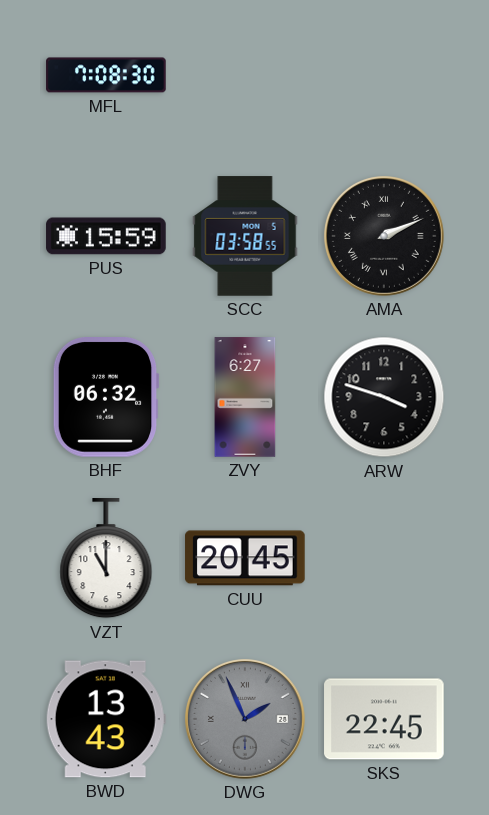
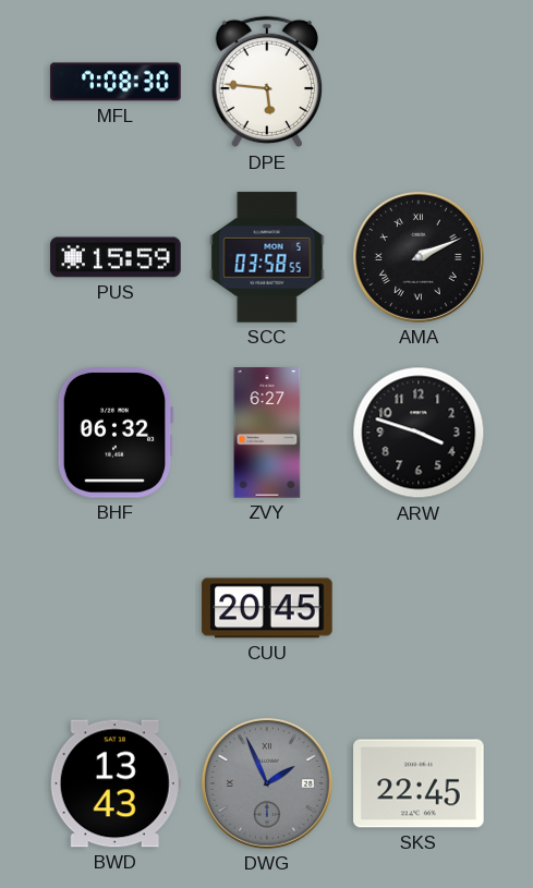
DPE: none -> 5:46
VZT: 11:00 -> none
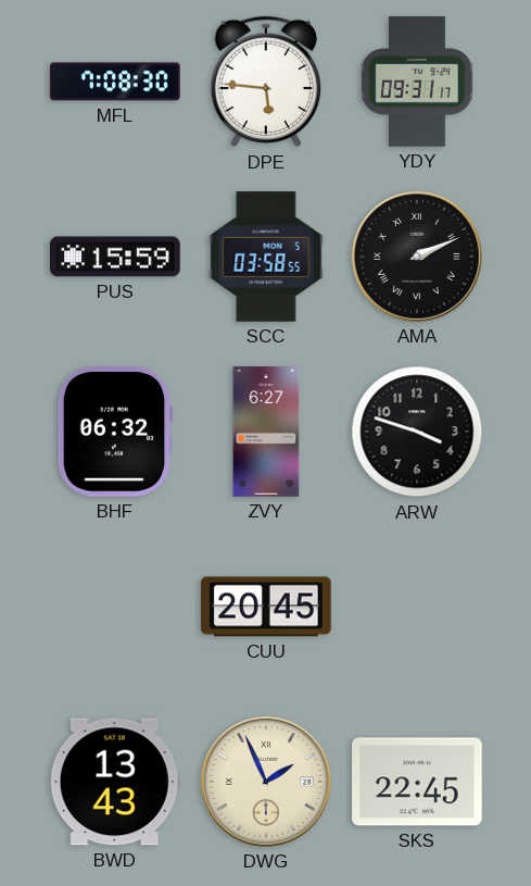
YDY: none -> 09:31
DWG dial: grey -> cream
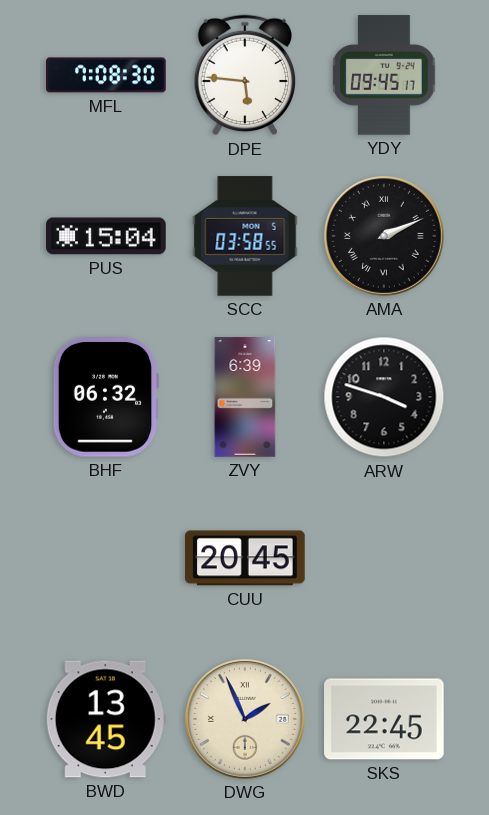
YDY: 09:31 -> 09:45
PUS: 15:59 -> 15:04
ZVY: 6:27 -> 6:39
BWD: 13:43 -> 13:45
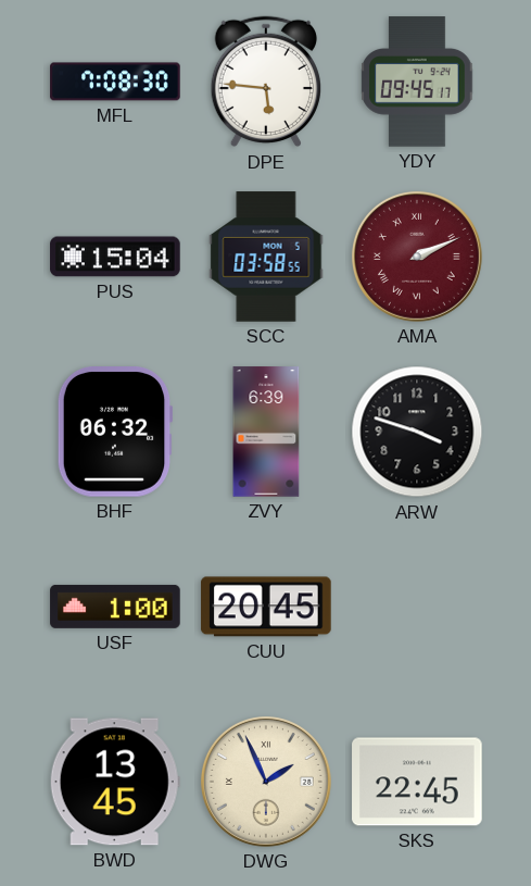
AMA dial: black -> burgundy
USF: none -> 1:00
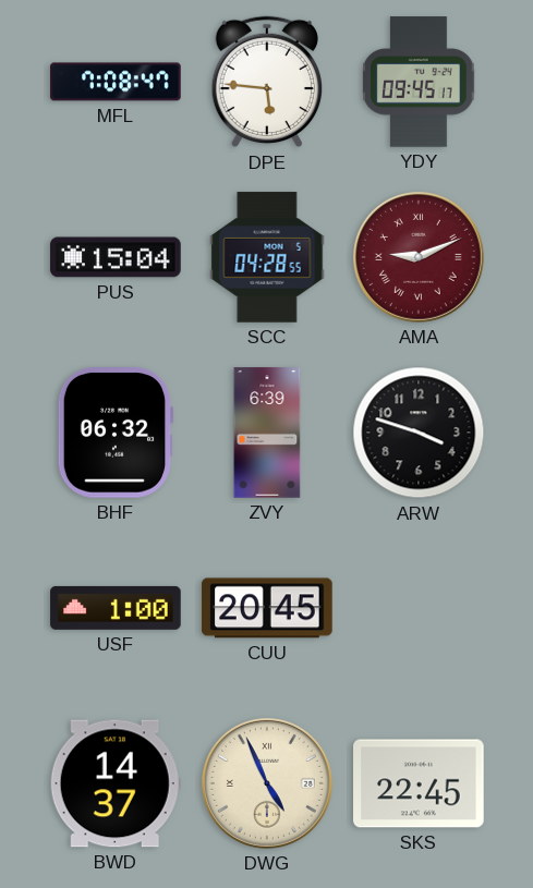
MFL: 7:08:30 -> 7:08:47
SCC: 03:58 -> 04:28
AMA: 2:11 -> 9:11
BWD: 13:45 -> 14:37
DWG: 1:56 -> 4:56
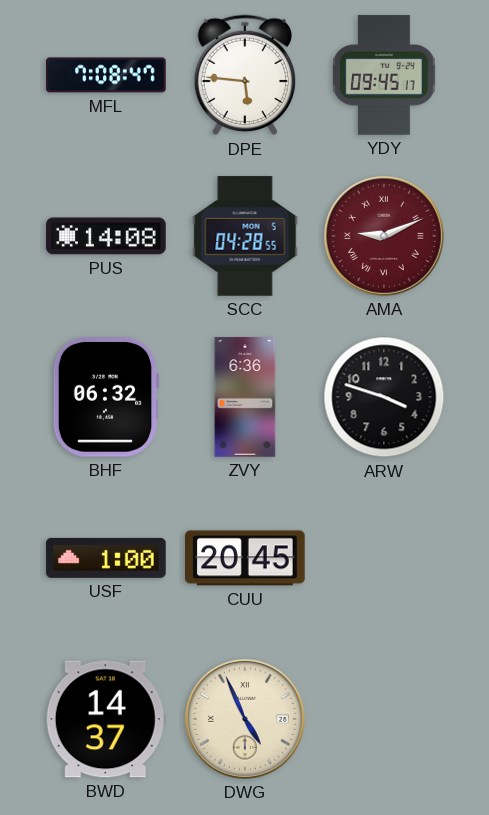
PUS: 15:04 -> 14:08
ZVY: 6:39 -> 6:36
SKS: 22:45 -> none
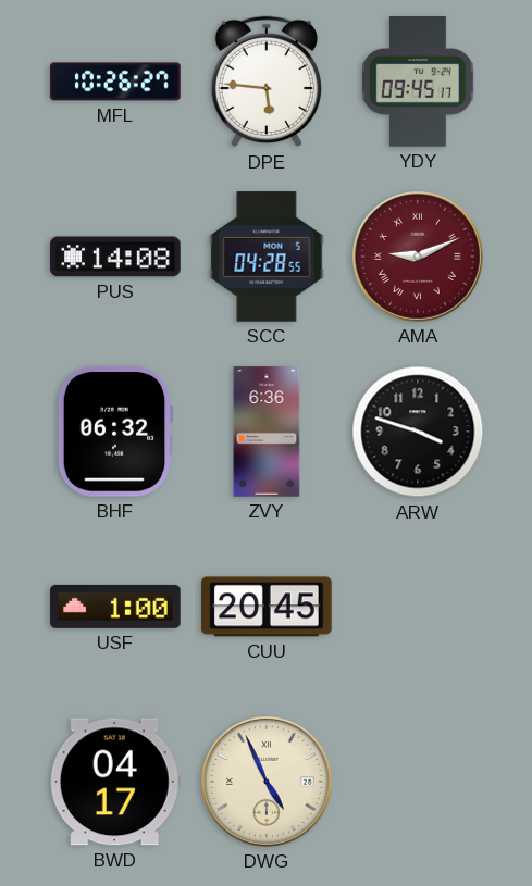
MFL: 7:08 -> 10:26
BWD: 14:37 -> 04:17
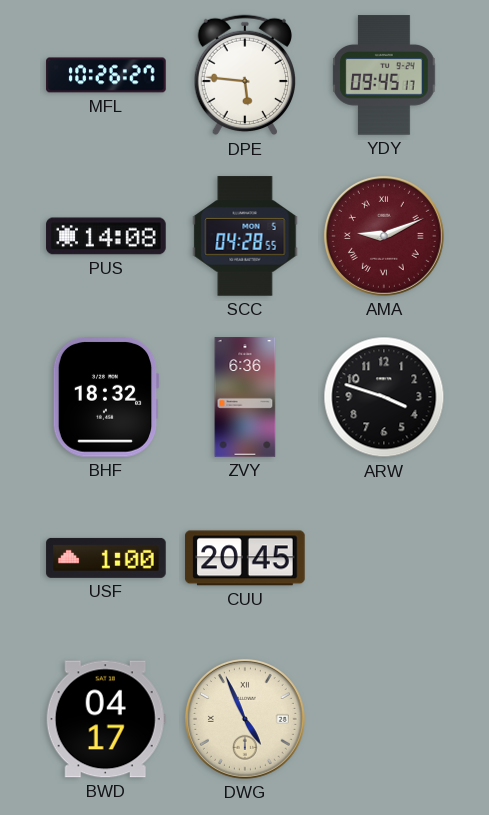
BHF: 06:32 -> 18:32
